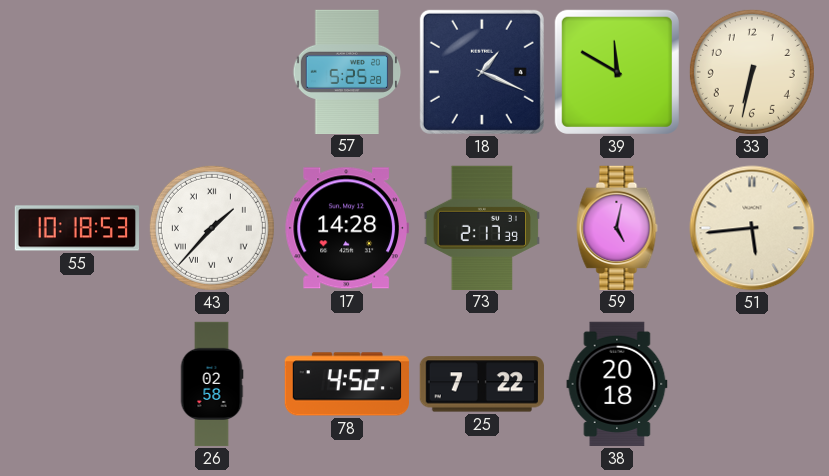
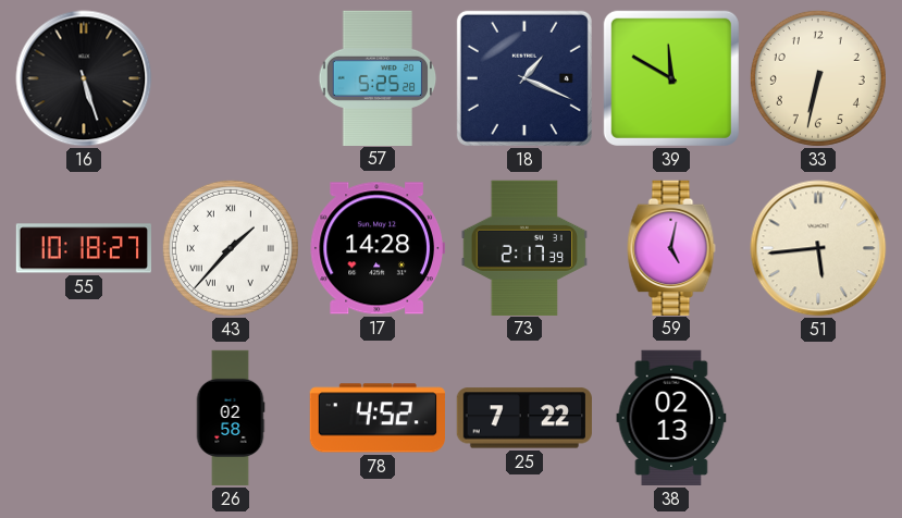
16: none -> 5:27
55: 10:18:53 -> 10:18:27
38: 20:18 -> 02:13
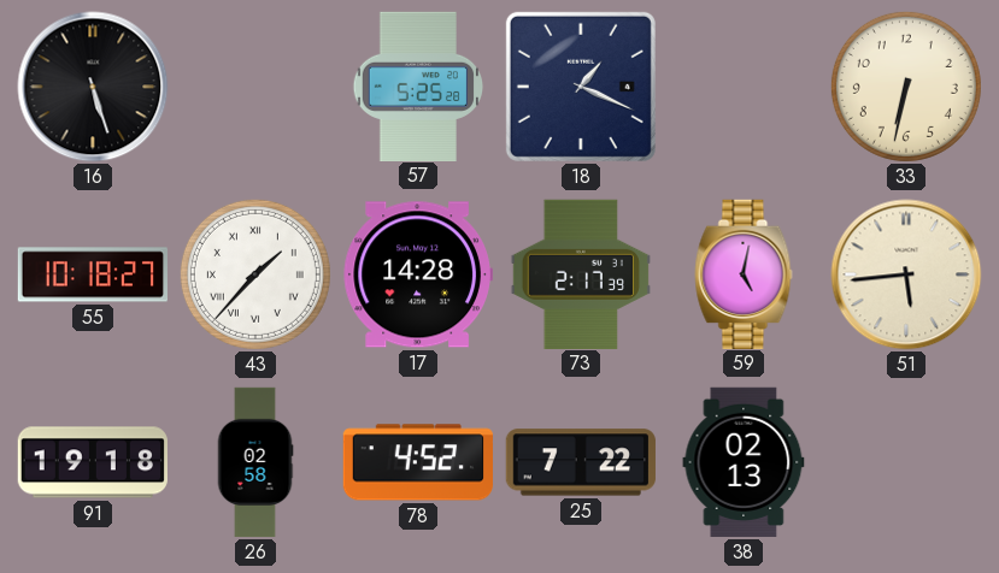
39: 11:50 -> none
91: none -> 19:18
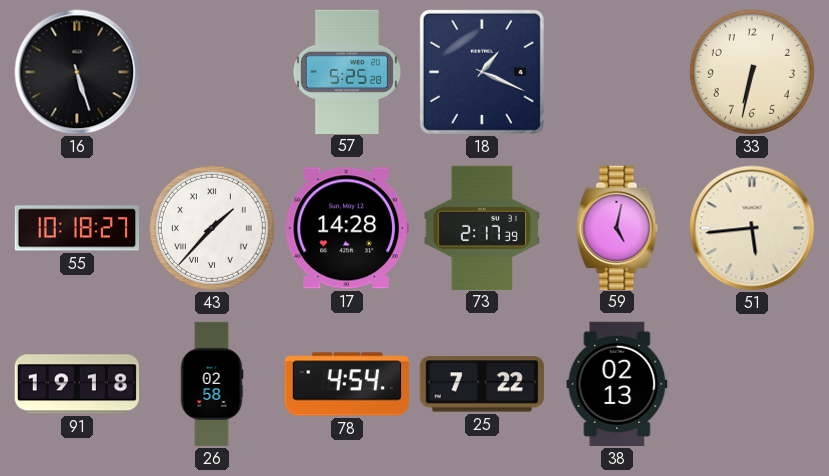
78: 4:52 -> 4:54
